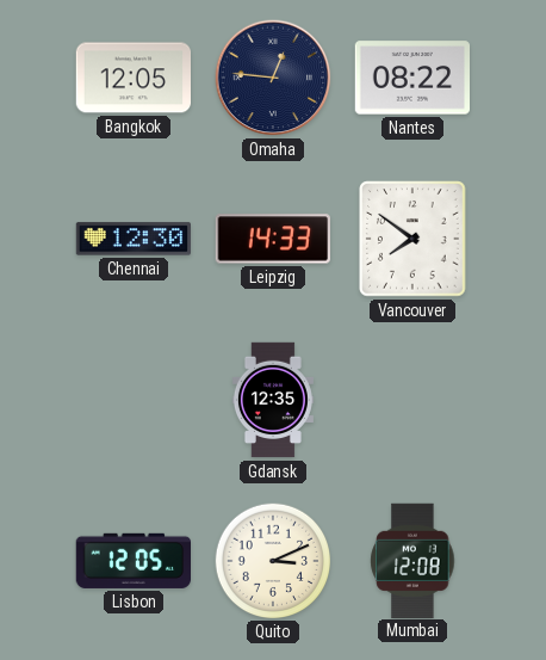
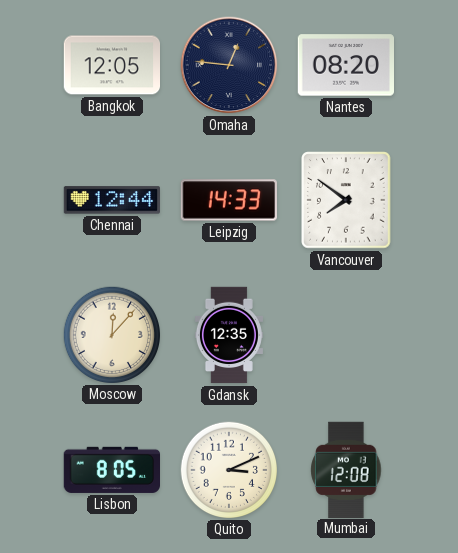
Nantes: 08:22 -> 08:20
Chennai: 12:30 -> 12:44
Moscow: none -> 12:07
Lisbon: 12:05 -> 8:05
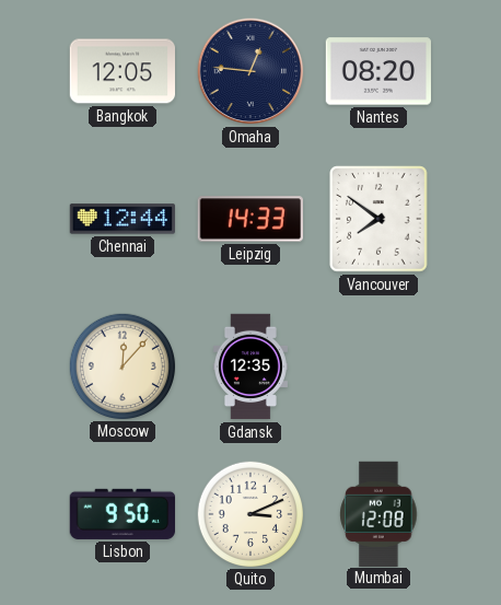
Lisbon: 8:05 -> 9:50
